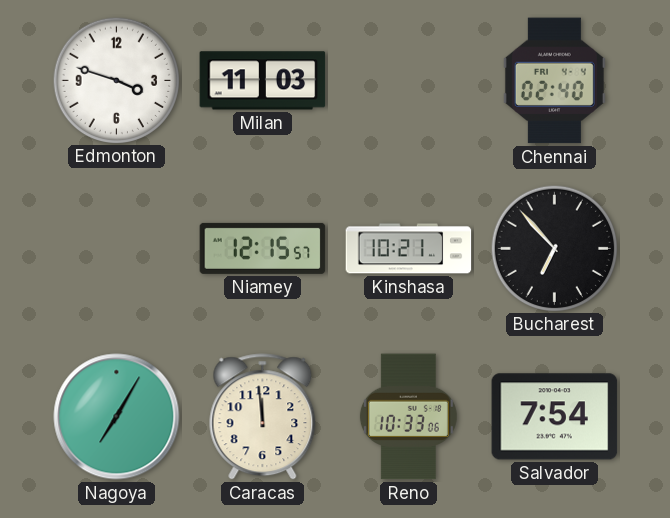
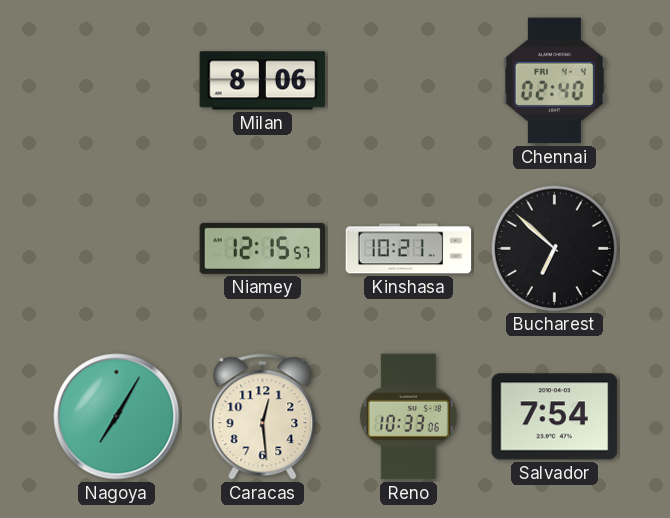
Edmonton: 3:48 -> none
Milan: 11:03 -> 8:06
Bucharest: 6:53 -> 6:52
Caracas: 11:59 -> 12:29
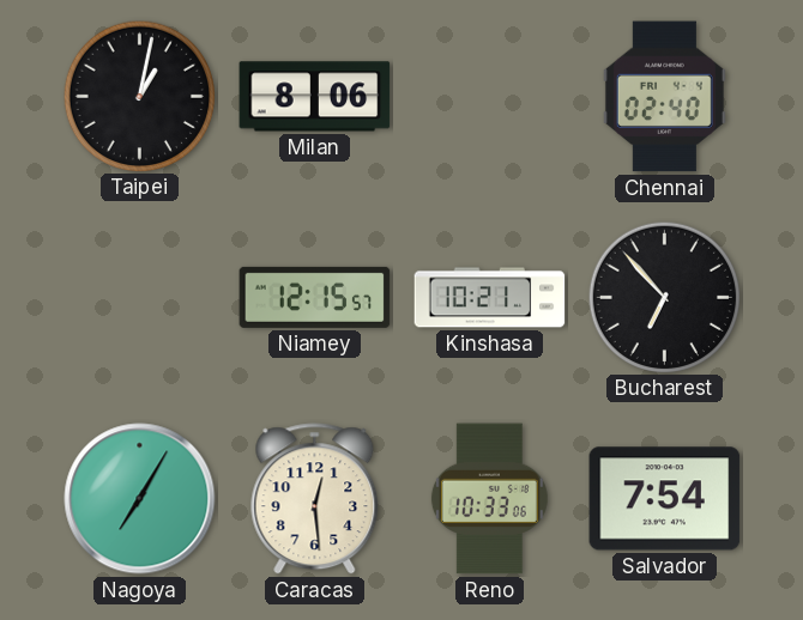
Taipei: none -> 1:02
Bucharest: 6:52 -> 6:53
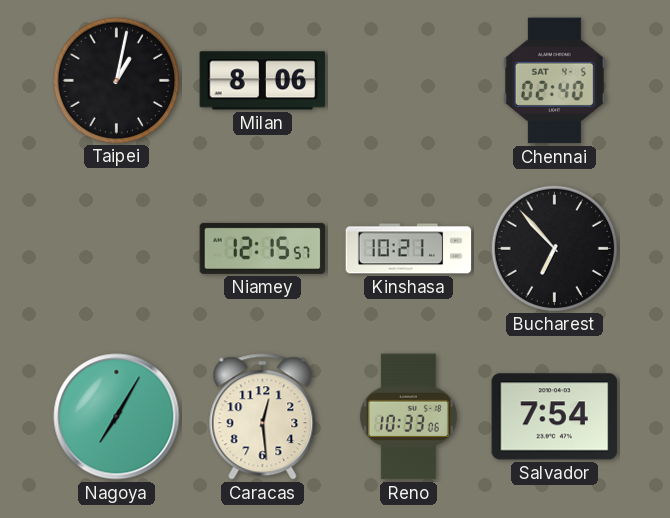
Chennai date: FRI 4-4 -> SAT 4-5
